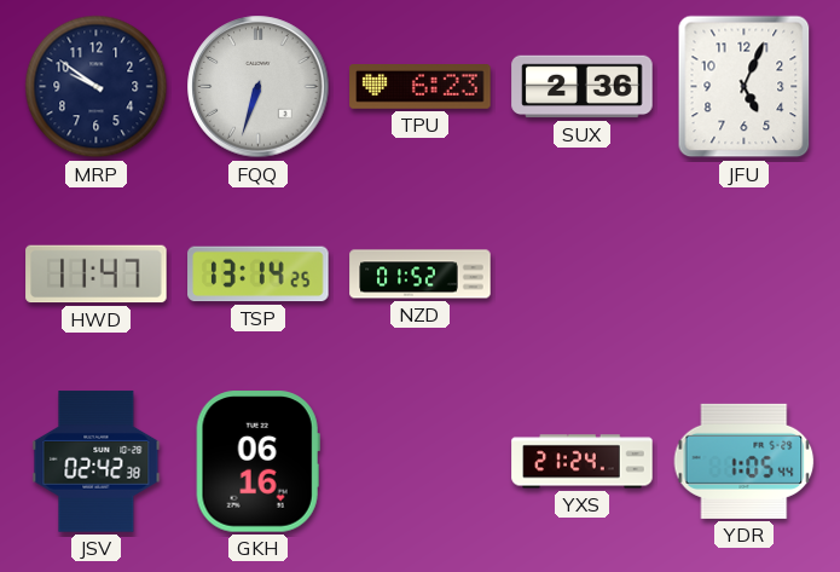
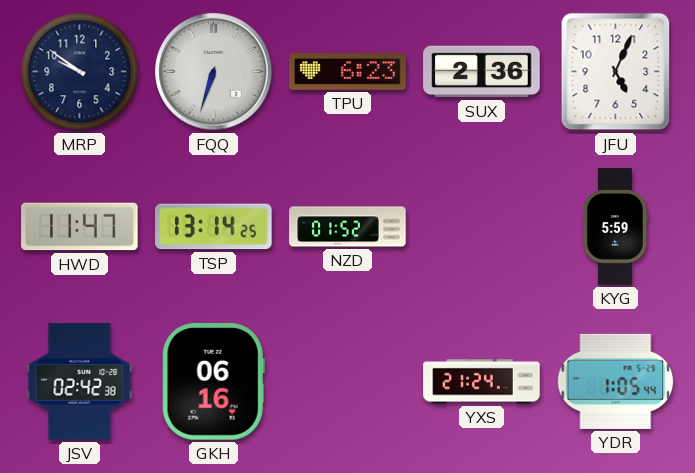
KYG: none -> 5:59
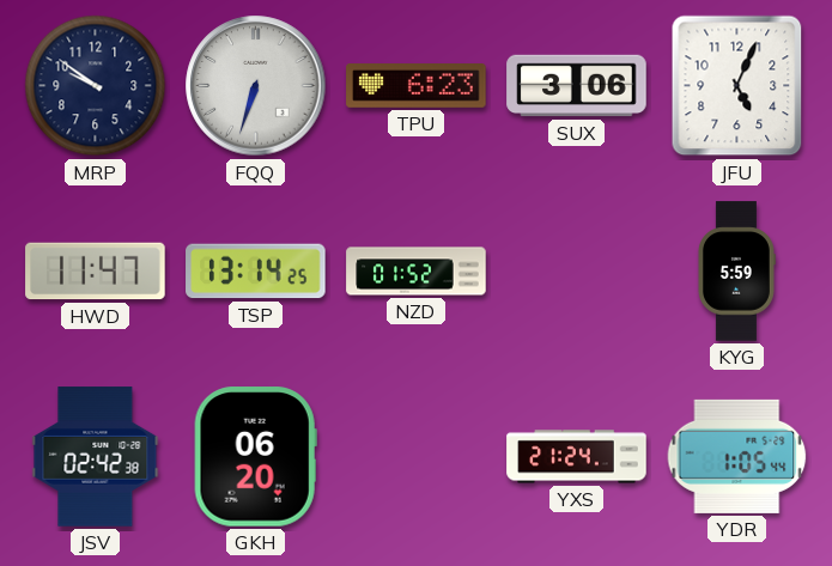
SUX: 2:36 -> 3:06
GKH: 06:16 -> 06:20
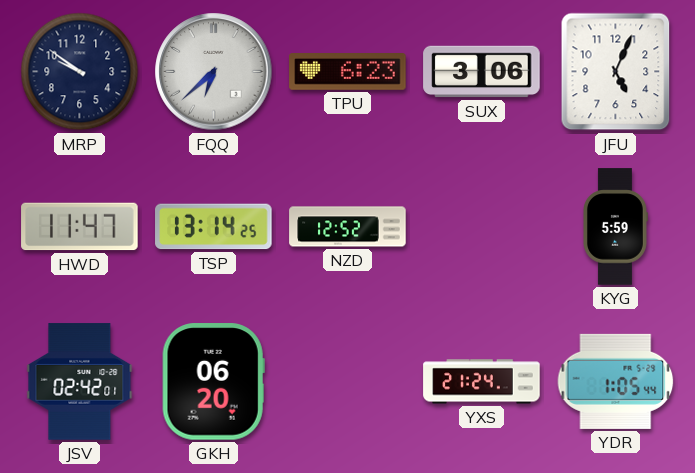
FQQ: 6:33 -> 6:38
NZD: 01:52 -> 12:52
JSV: 02:42:38 -> 02:42:01
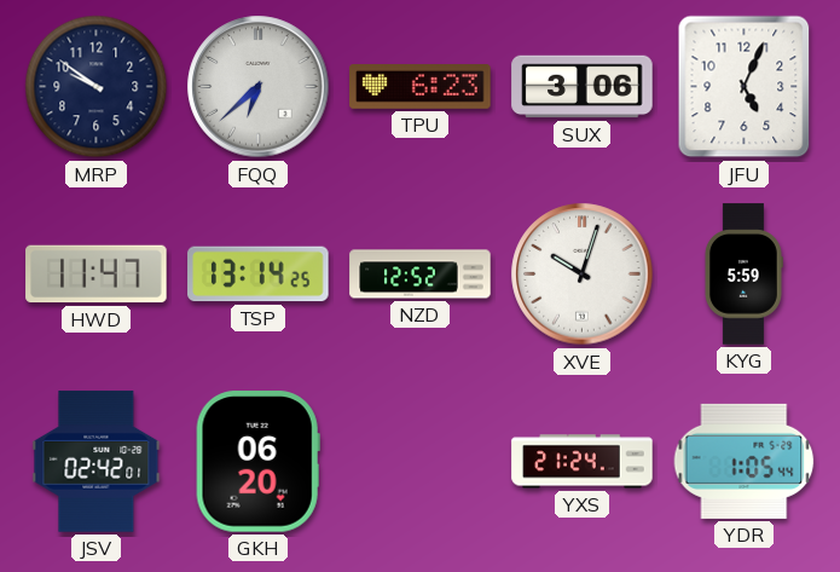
XVE: none -> 10:03
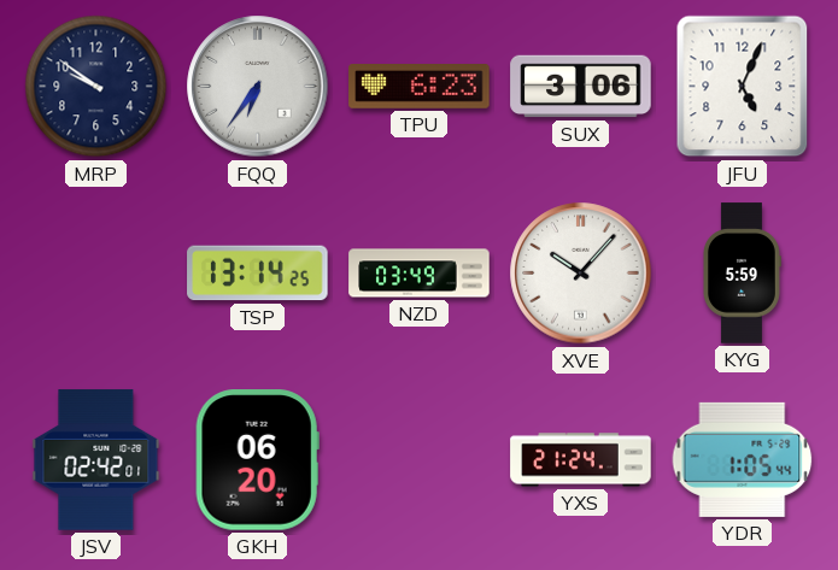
FQQ: 6:38 -> 6:36
HWD: 11:47 -> none
NZD: 12:52 -> 03:49
XVE: 10:03 -> 10:07
